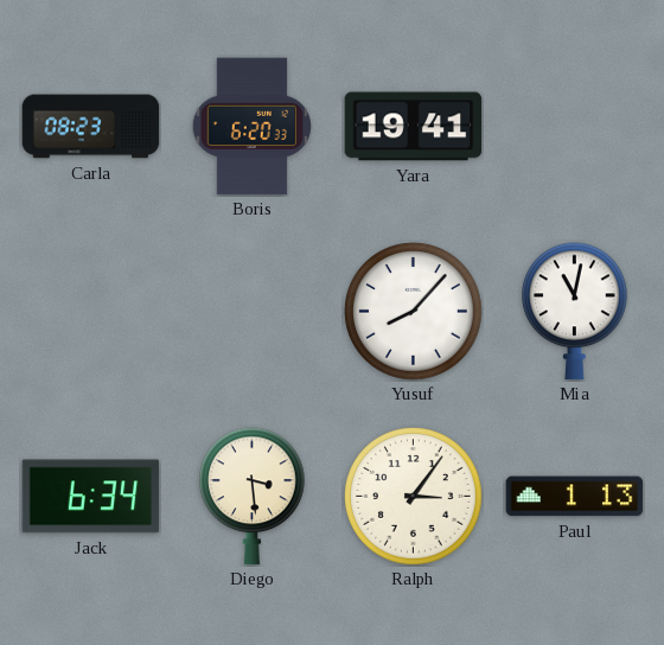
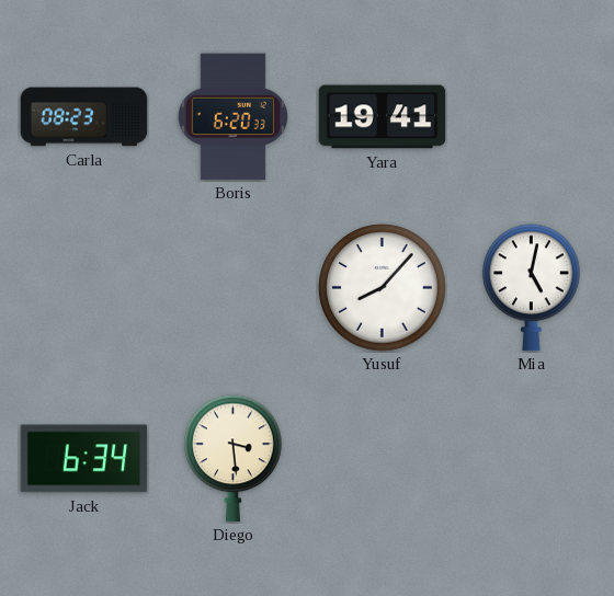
Mia: 11:02 -> 5:02
Ralph: 3:06 -> none
Paul: 1:13 -> none
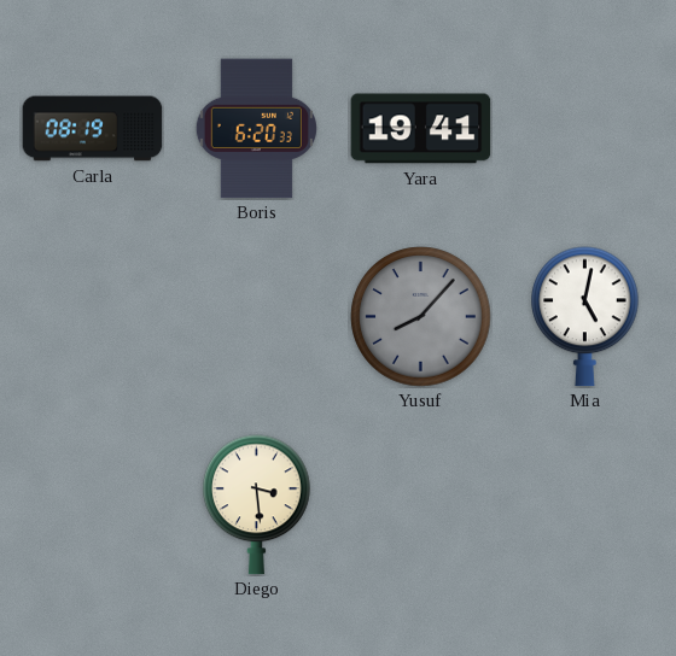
Carla: 08:23 -> 08:19
Yusuf dial: white -> grey
Jack: 6:34 -> none
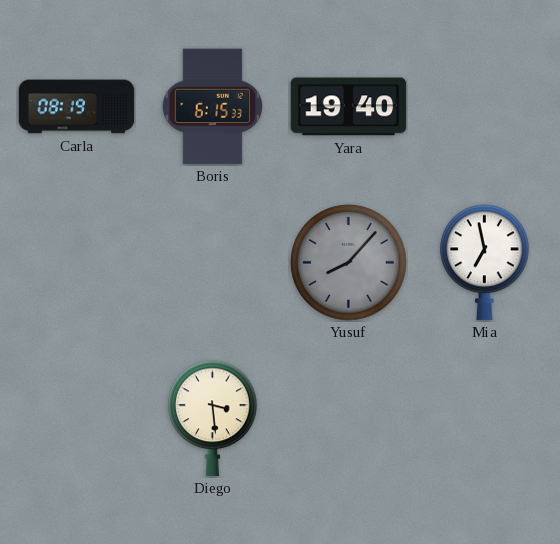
Boris: 6:20 -> 6:15
Yara: 19:41 -> 19:40
Mia: 5:02 -> 6:58
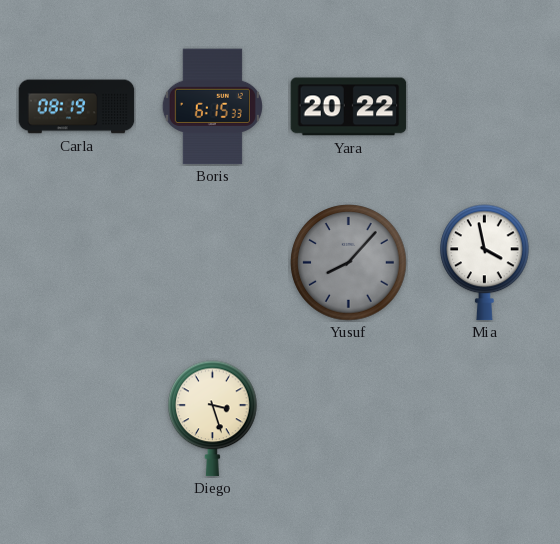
Yara: 19:40 -> 20:22
Mia: 6:58 -> 3:58
Diego: 3:29 -> 3:27
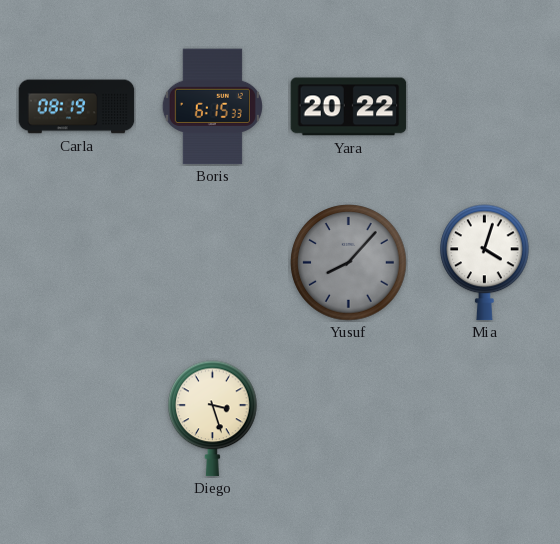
Mia: 3:58 -> 4:03
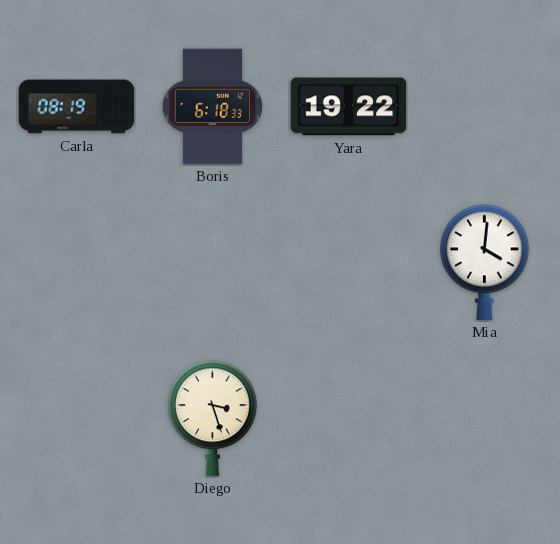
Boris: 6:15 -> 6:18
Yara: 20:22 -> 19:22
Yusuf: 8:07 -> none
Mia: 4:03 -> 4:01
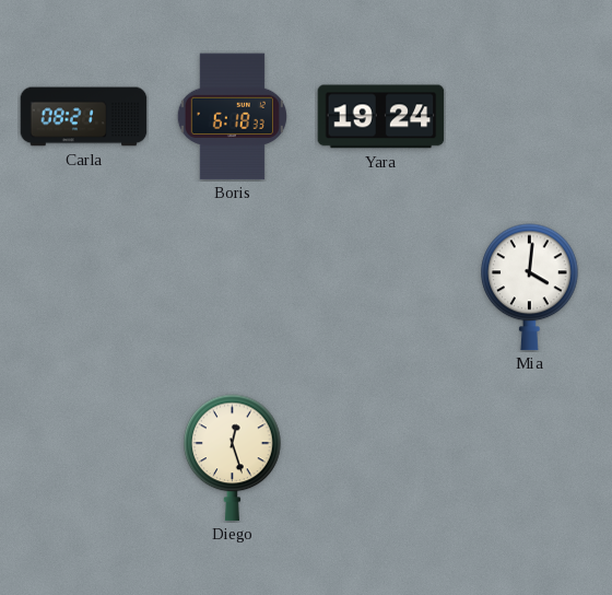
Carla: 08:19 -> 08:21
Yara: 19:22 -> 19:24
Diego: 3:27 -> 12:27
